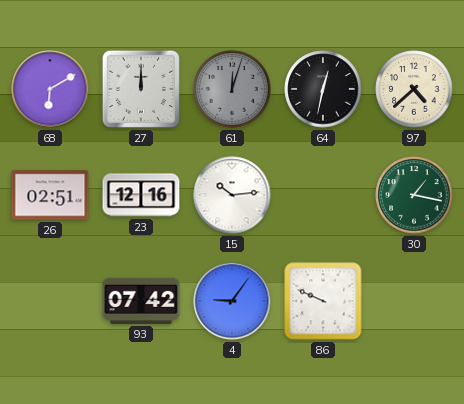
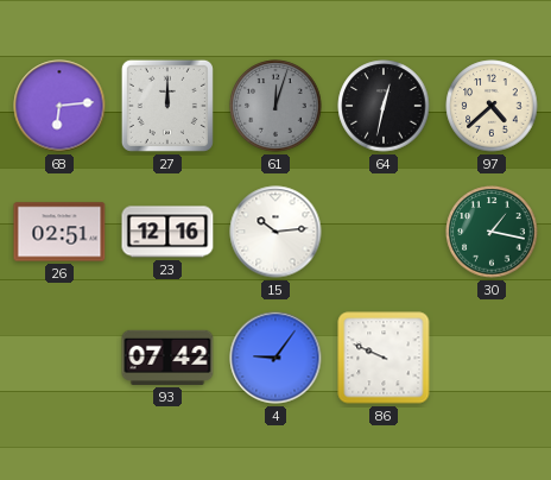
68: 6:10 -> 6:14
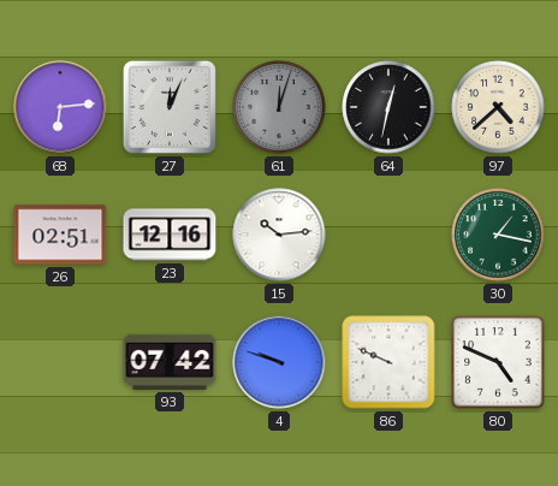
27: 12:00 -> 12:04
4: 9:06 -> 9:48
80: none -> 4:49
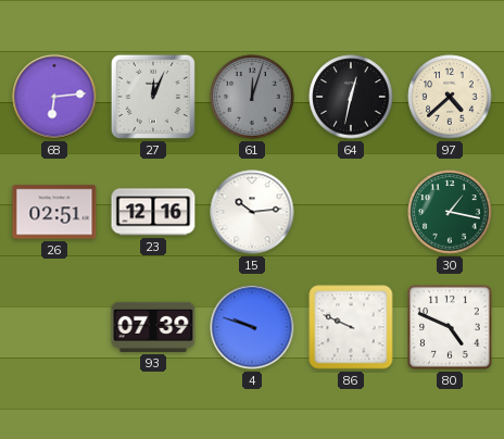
93: 07:42 -> 07:39
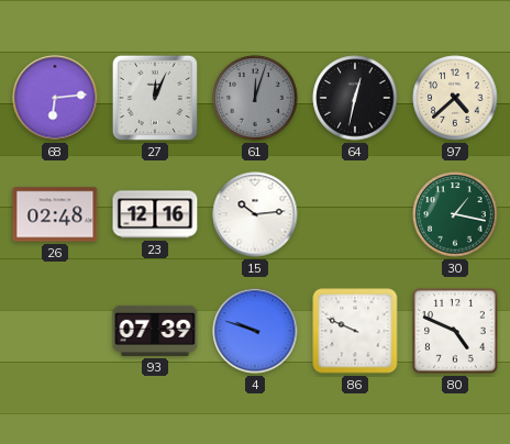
26: 02:51 -> 02:48
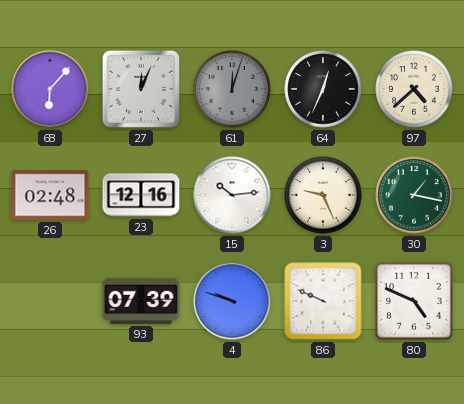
68: 6:14 -> 6:07
64: 12:32 -> 12:34
3: none -> 9:26
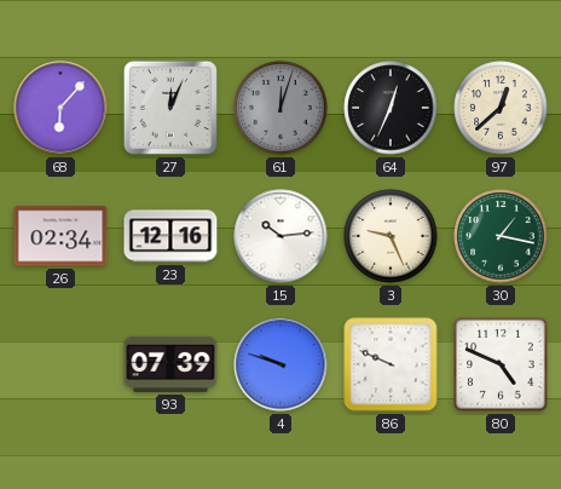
97: 4:38 -> 12:38
26: 02:48 -> 02:34
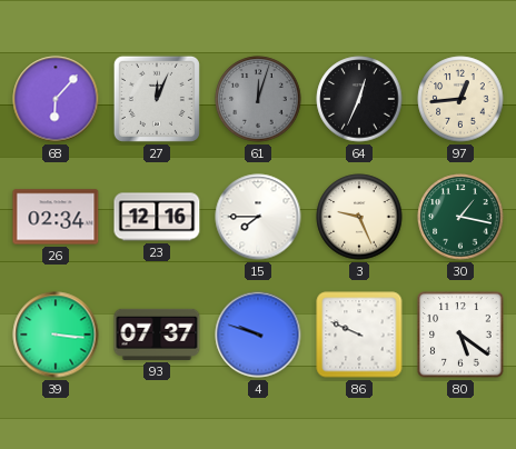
97: 12:38 -> 12:44
15: 10:14 -> 7:45
39: none -> 3:16
93: 07:39 -> 07:37
80: 4:49 -> 5:21
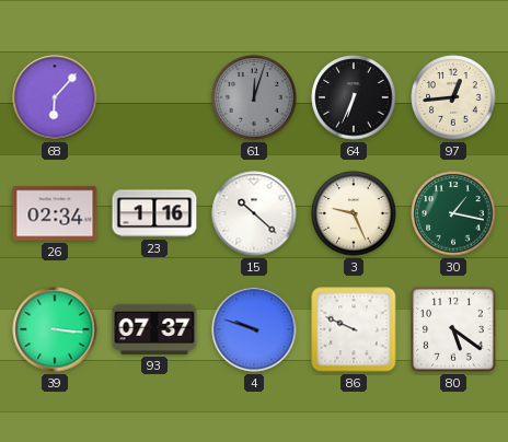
27: 12:04 -> none
64: 12:34 -> 6:34
23: 12:16 -> 1:16
15: 7:45 -> 10:22
